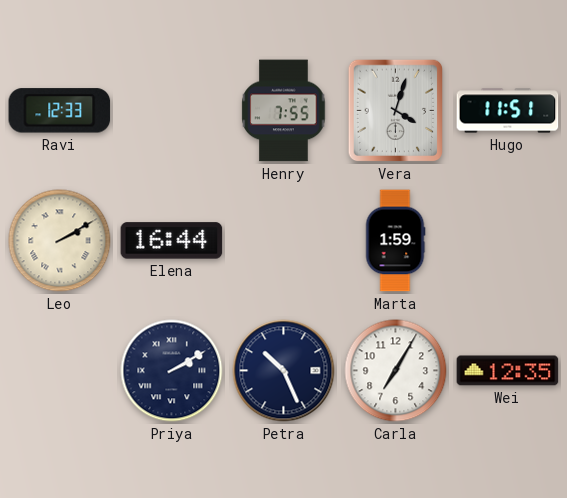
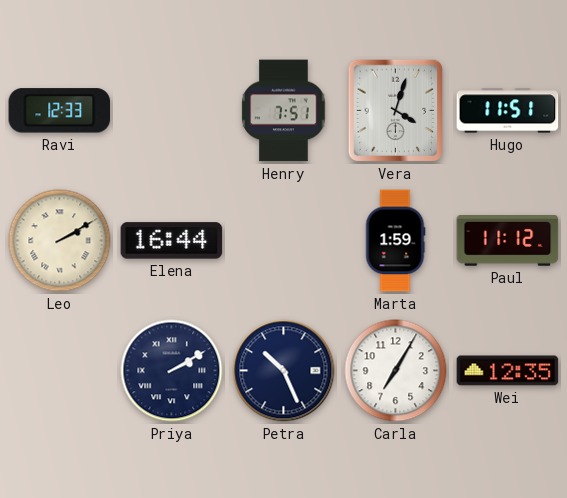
Henry: 7:55 -> 7:51
Paul: none -> 11:12
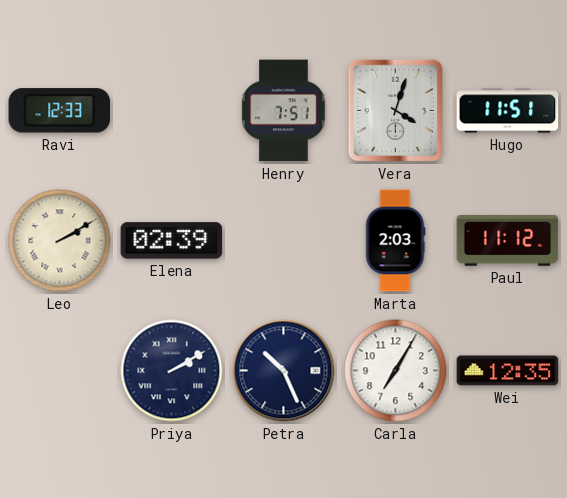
Elena: 16:44 -> 02:39
Marta: 1:59 -> 2:03
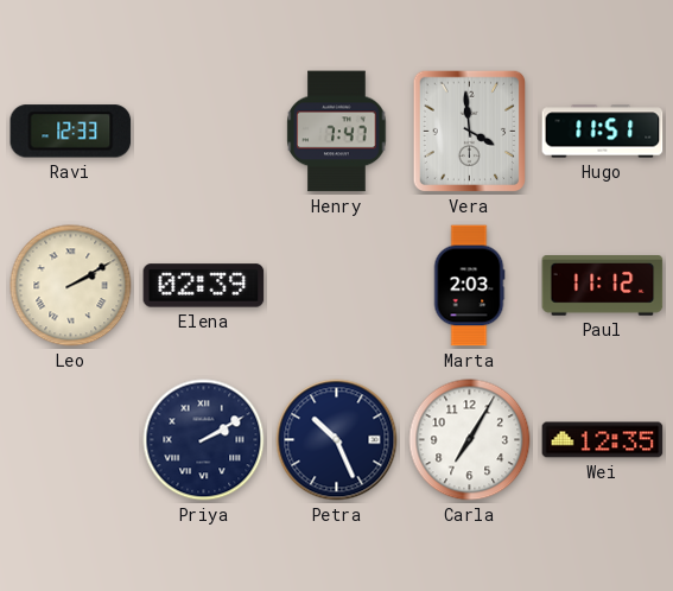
Henry: 7:51 -> 7:47
Vera: 4:03 -> 3:59
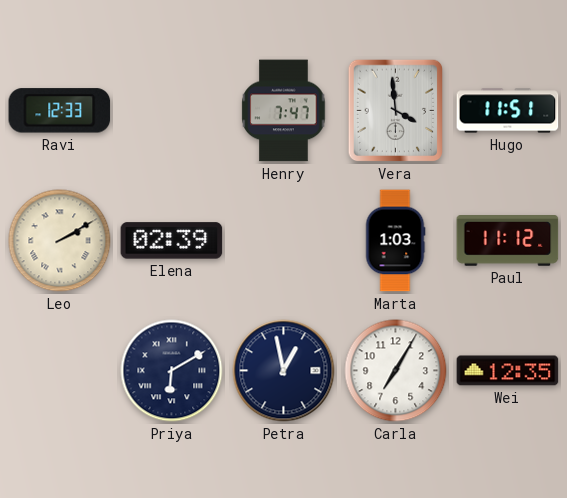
Marta: 2:03 -> 1:03
Priya: 2:10 -> 6:10
Petra: 10:26 -> 12:58
